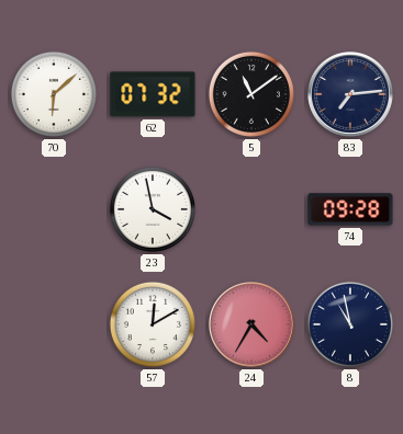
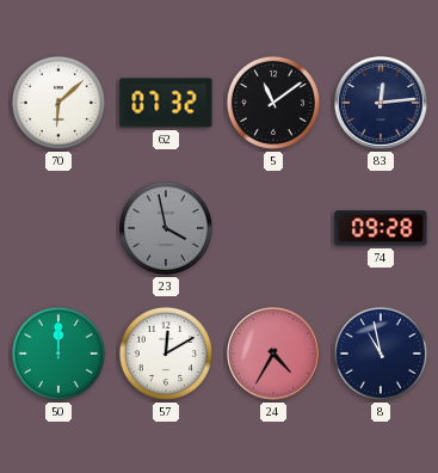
83: 7:14 -> 12:14
23 dial: white -> grey
50: none -> 12:00
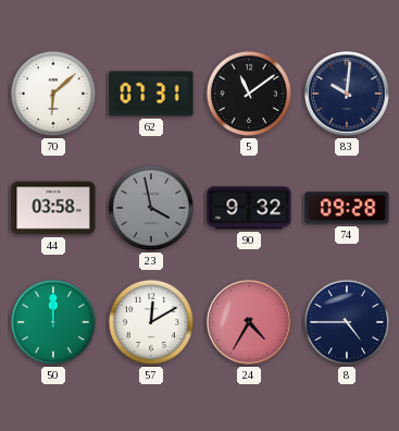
62: 07:32 -> 07:31
83: 12:14 -> 10:01
44: none -> 03:58
90: none -> 9:32
8: 10:58 -> 4:45
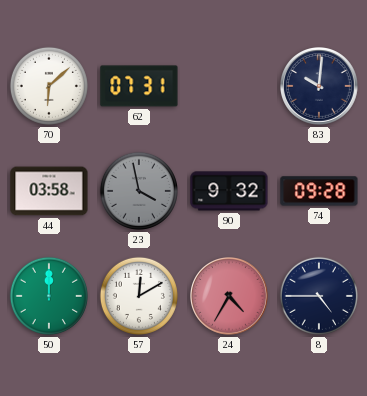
5: 11:09 -> none
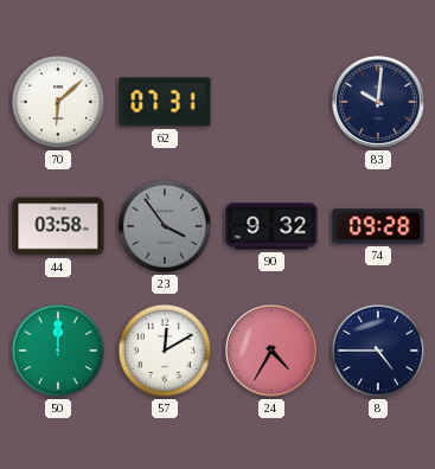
23: 3:58 -> 3:54
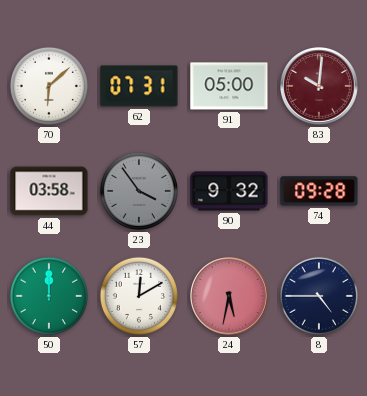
91: none -> 05:00
83 dial: navy -> burgundy
24: 4:35 -> 5:32
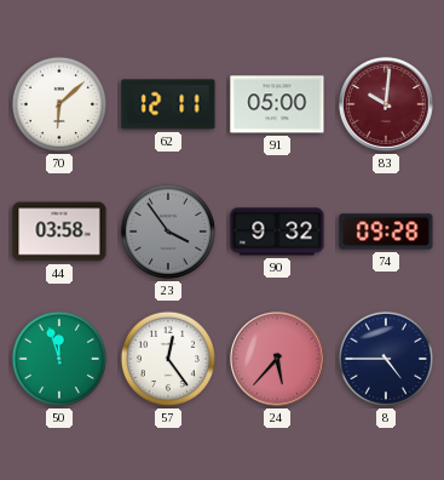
62: 07:31 -> 12:11
50: 12:00 -> 11:57
57: 12:10 -> 12:24
24: 5:32 -> 5:37
